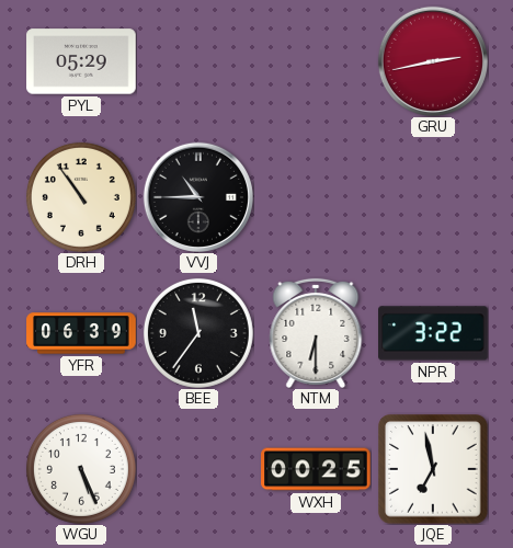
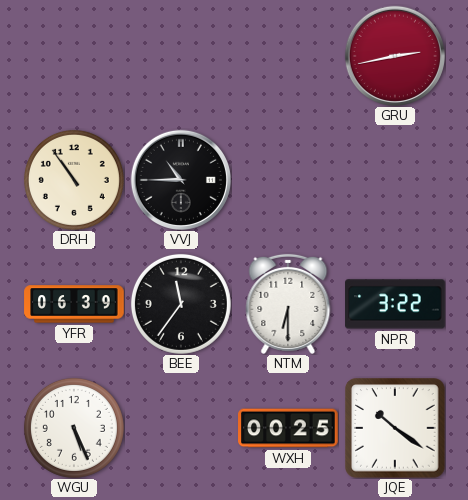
PYL: 05:29 -> none
JQE: 6:58 -> 10:21
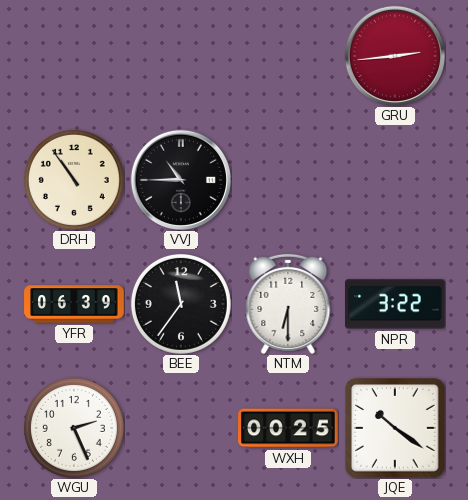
GRU: 2:43 -> 2:44
WGU: 5:26 -> 2:26
